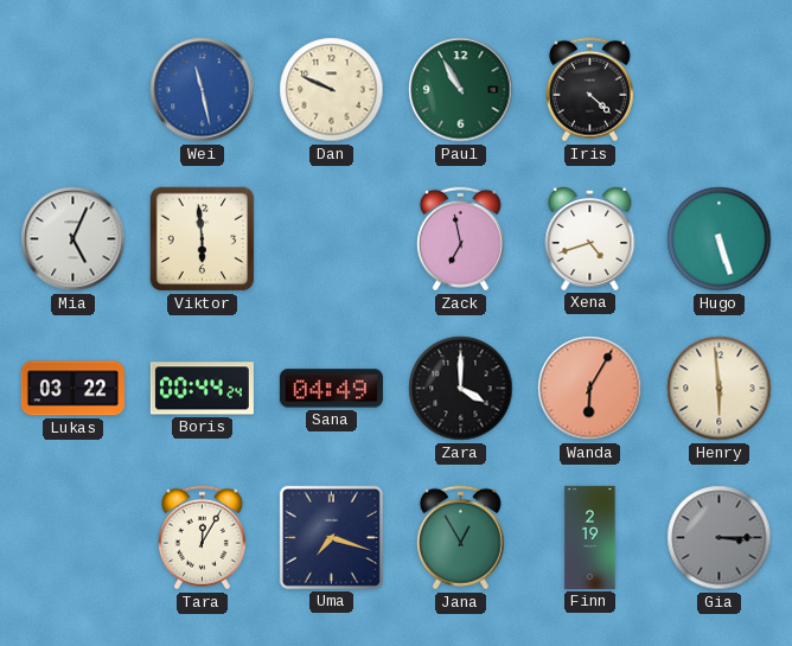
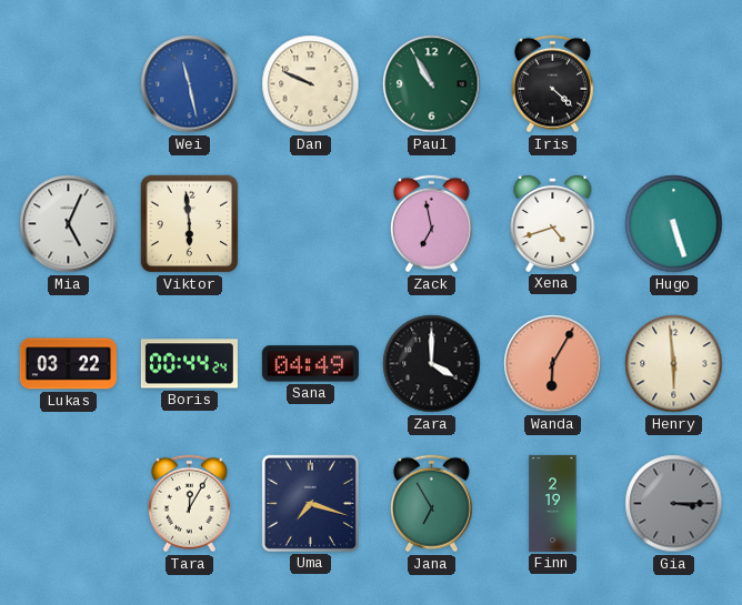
Jana: 12:55 -> 6:55
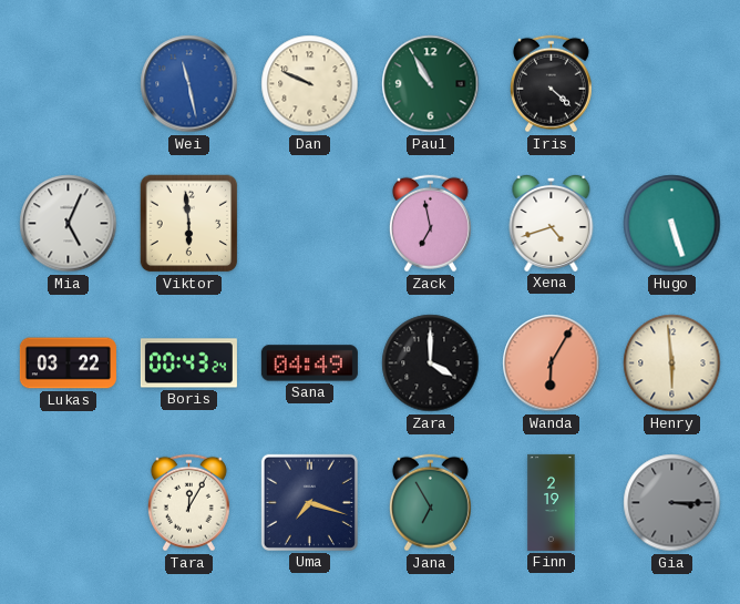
Boris: 00:44 -> 00:43
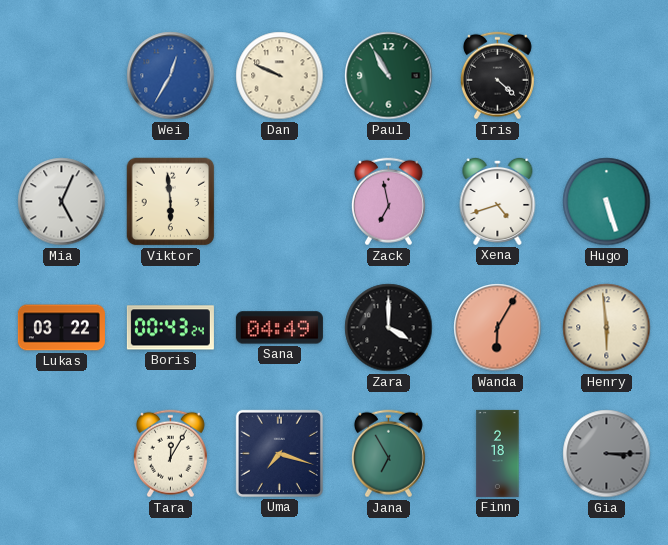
Wei: 11:28 -> 12:35
Finn: 2:19 -> 2:18
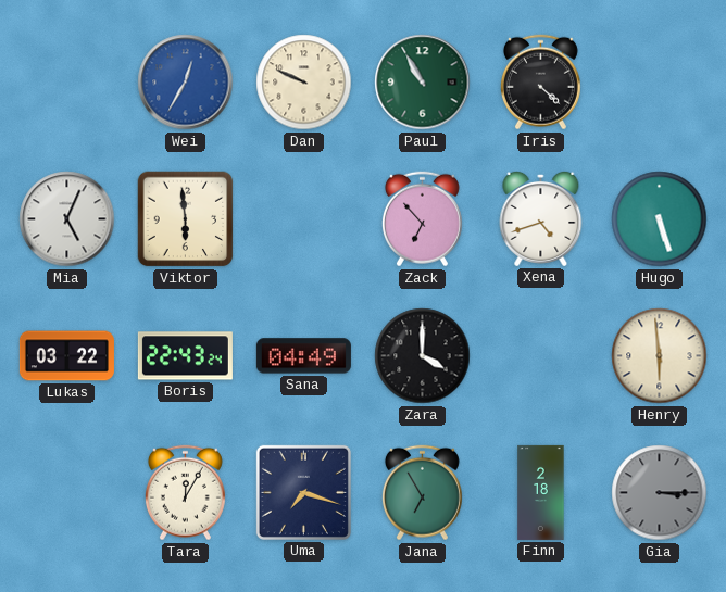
Zack: 6:58 -> 6:53
Boris: 00:43 -> 22:43
Wanda: 6:05 -> none
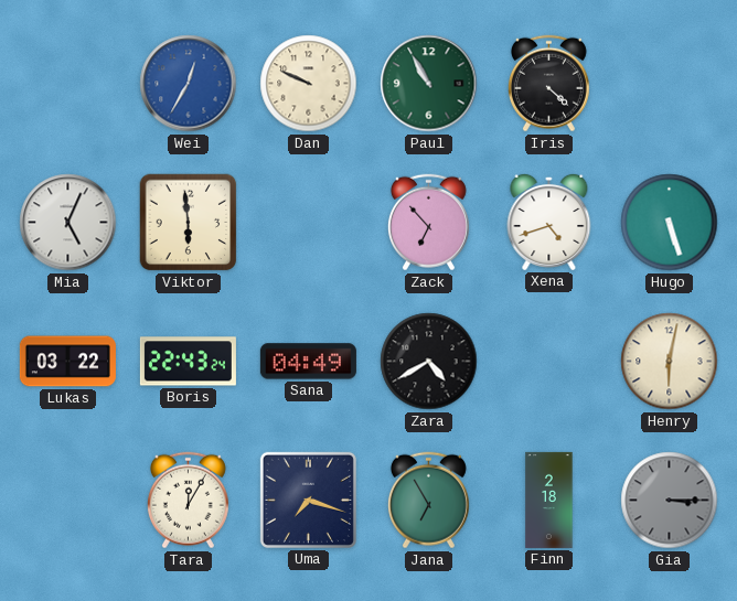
Zara: 4:00 -> 4:40
Henry: 5:59 -> 6:02
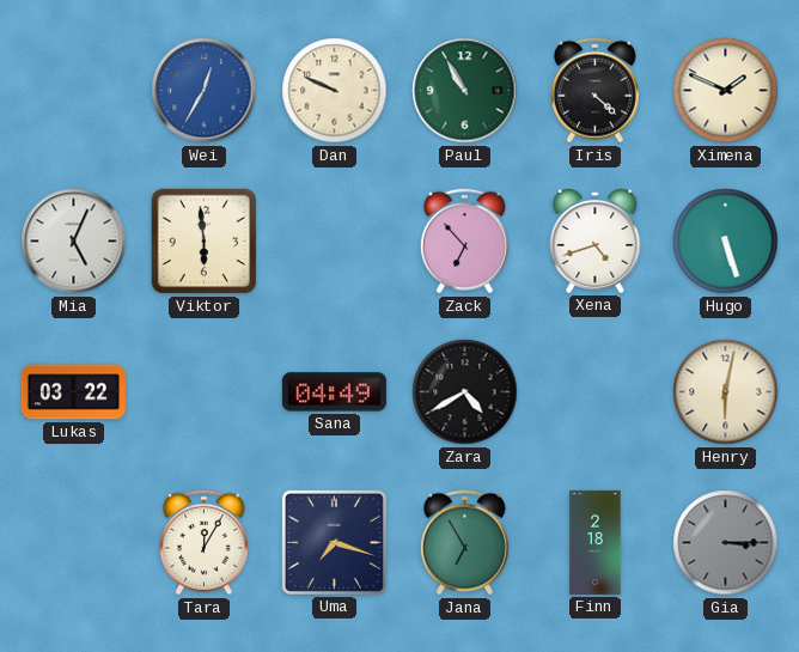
Ximena: none -> 1:49
Boris: 22:43 -> none
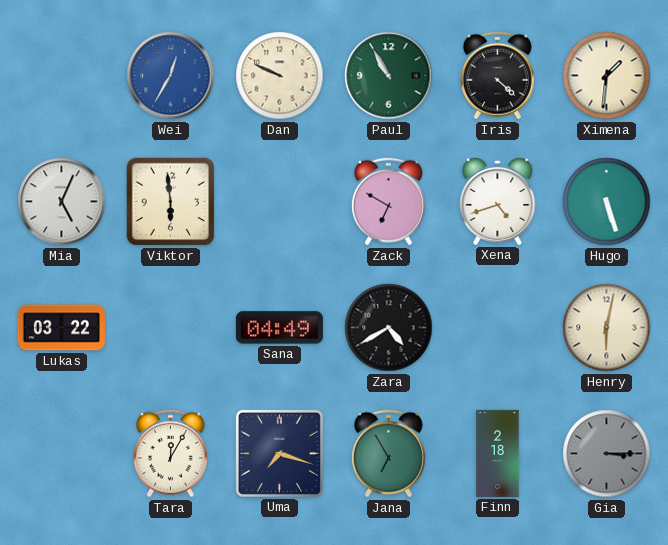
Ximena: 1:49 -> 1:31
Zack: 6:53 -> 6:50
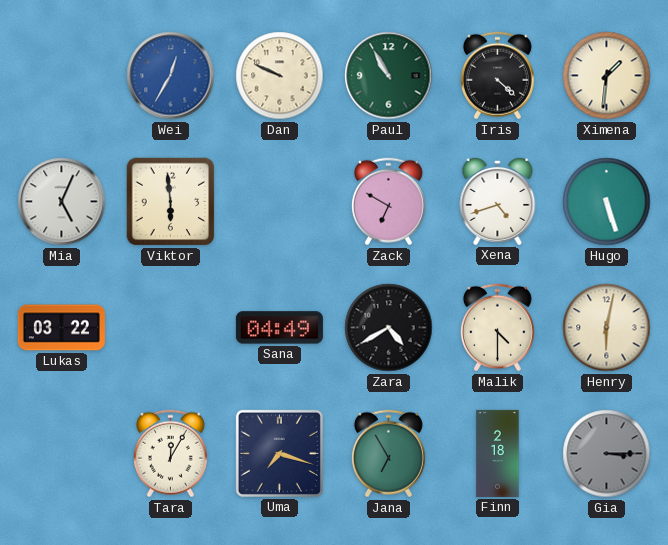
Malik: none -> 4:30
